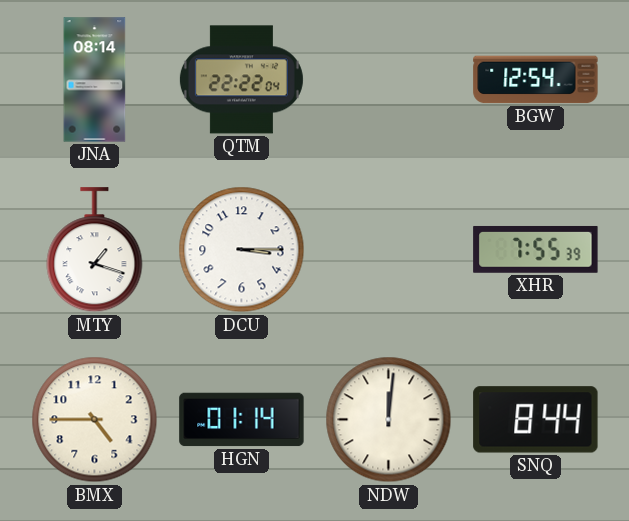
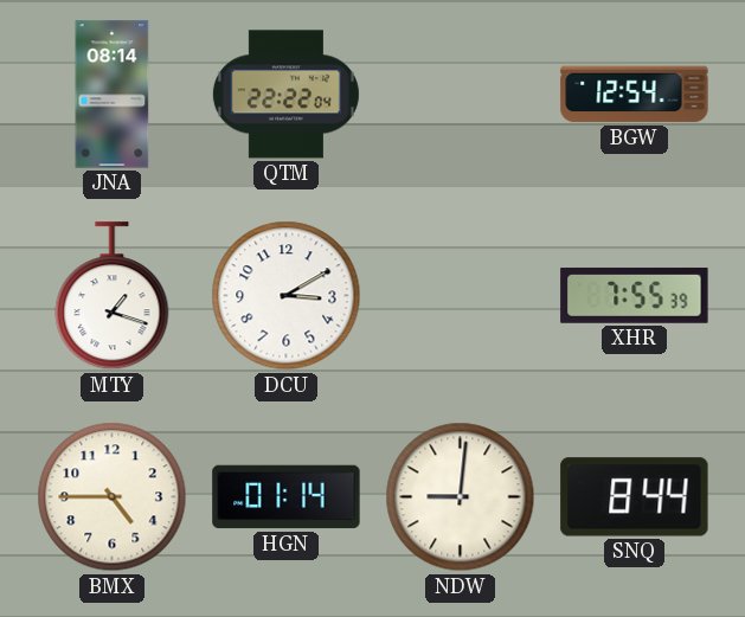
DCU: 3:15 -> 3:10
NDW: 12:01 -> 9:01
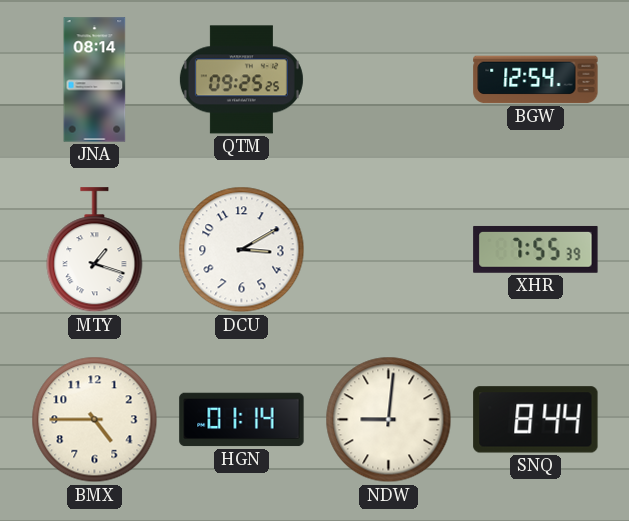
QTM: 22:22 -> 09:25
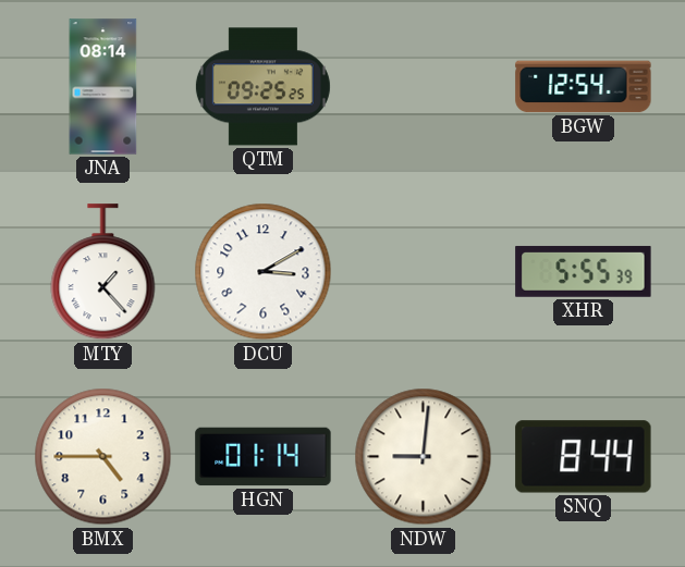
MTY: 1:18 -> 1:23
XHR: 7:55 -> 5:55
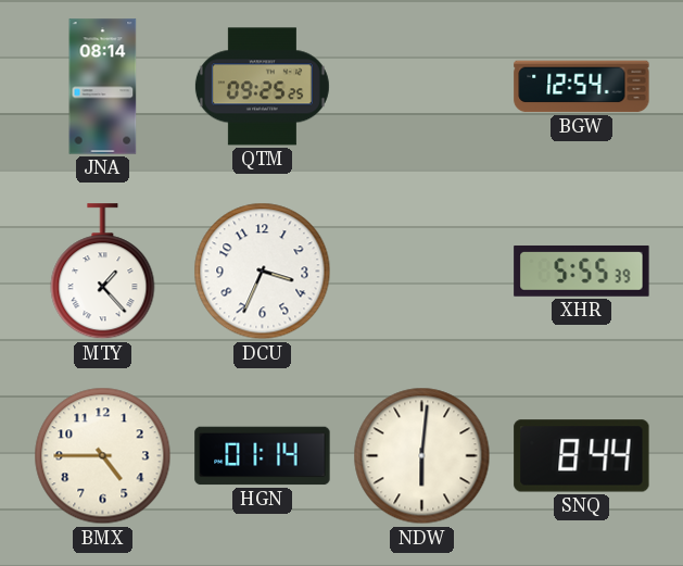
DCU: 3:10 -> 3:34
NDW: 9:01 -> 6:01
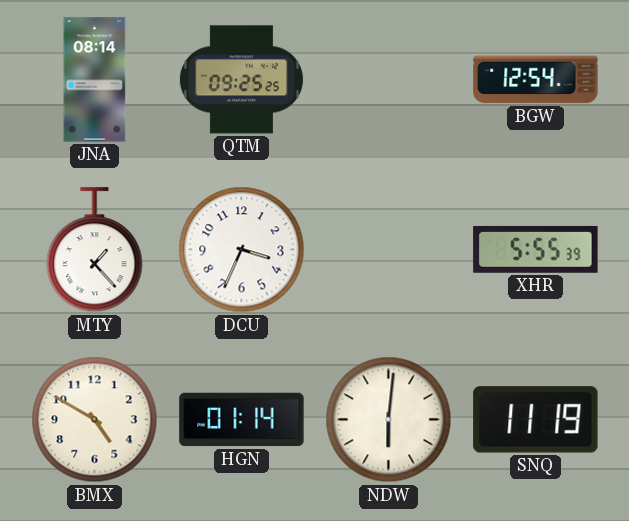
BMX: 4:45 -> 4:50
SNQ: 8:44 -> 11:19
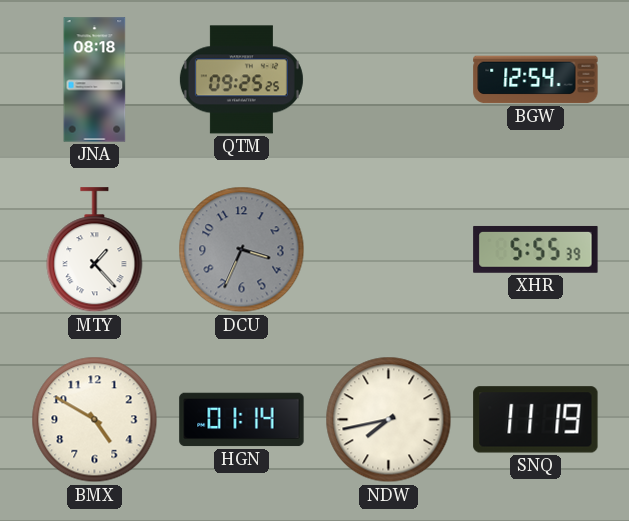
JNA: 08:14 -> 08:18
DCU dial: white -> grey
NDW: 6:01 -> 7:43
